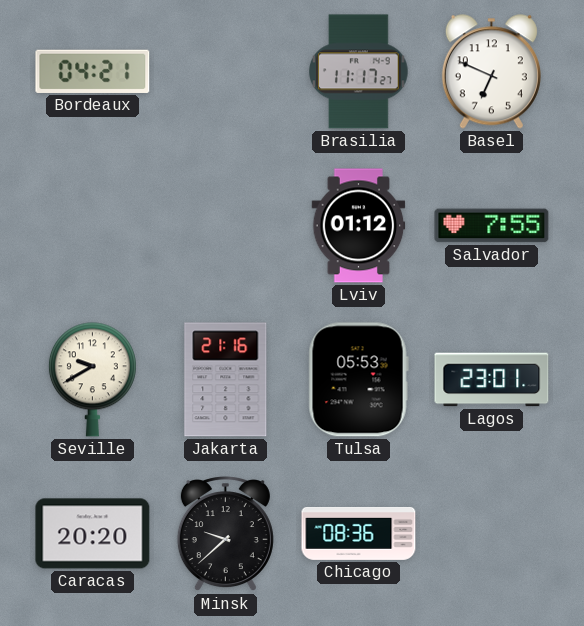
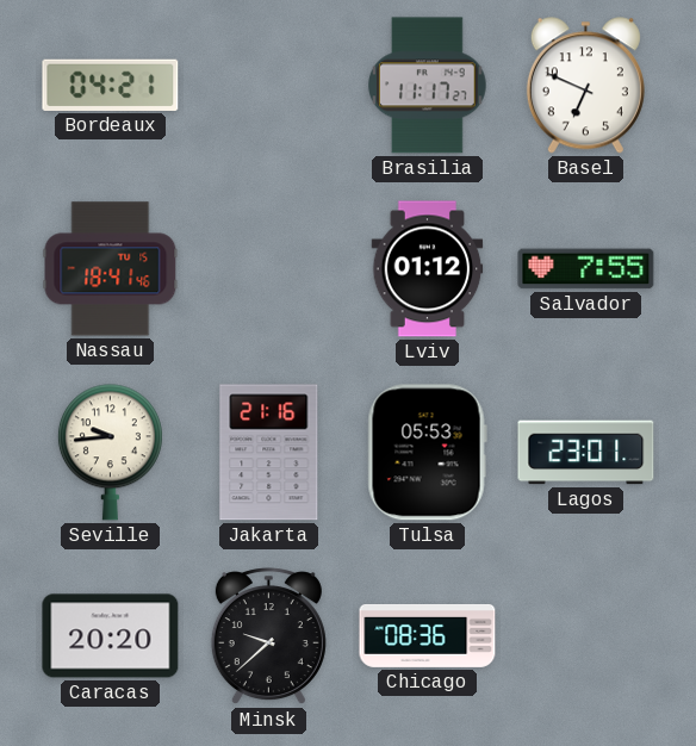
Nassau: none -> 18:41
Seville: 9:40 -> 9:44
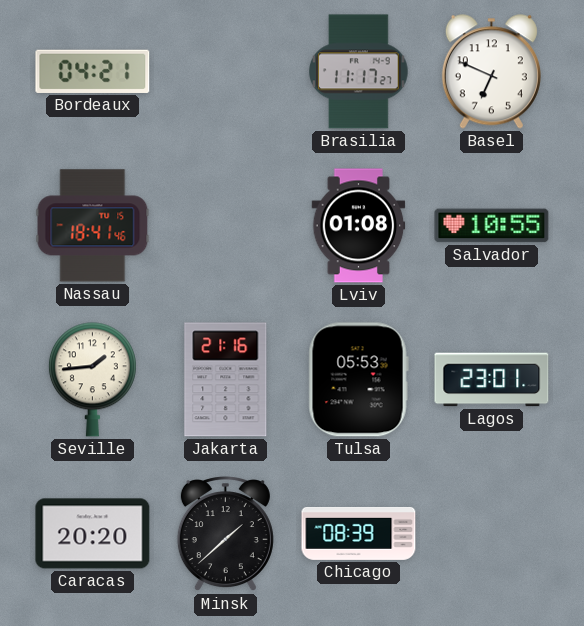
Lviv: 01:12 -> 01:08
Salvador: 7:55 -> 10:55
Seville: 9:44 -> 1:44
Minsk: 9:38 -> 1:38
Chicago: 08:36 -> 08:39
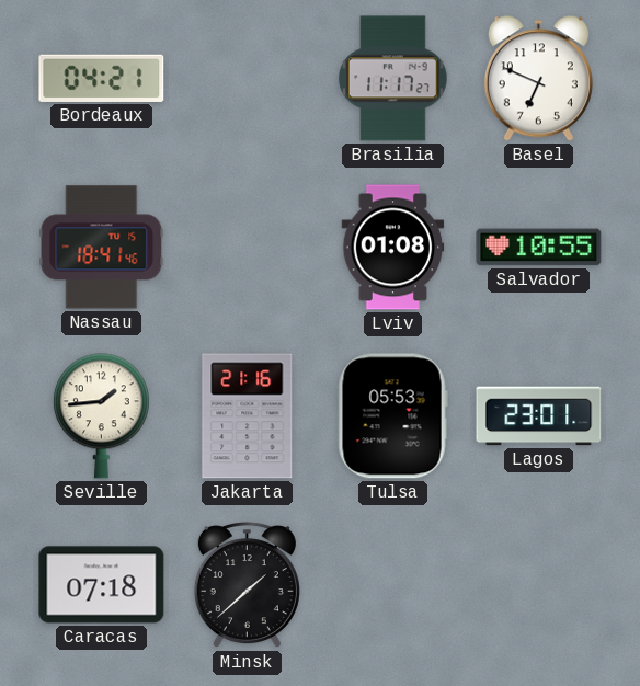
Caracas: 20:20 -> 07:18
Chicago: 08:39 -> none
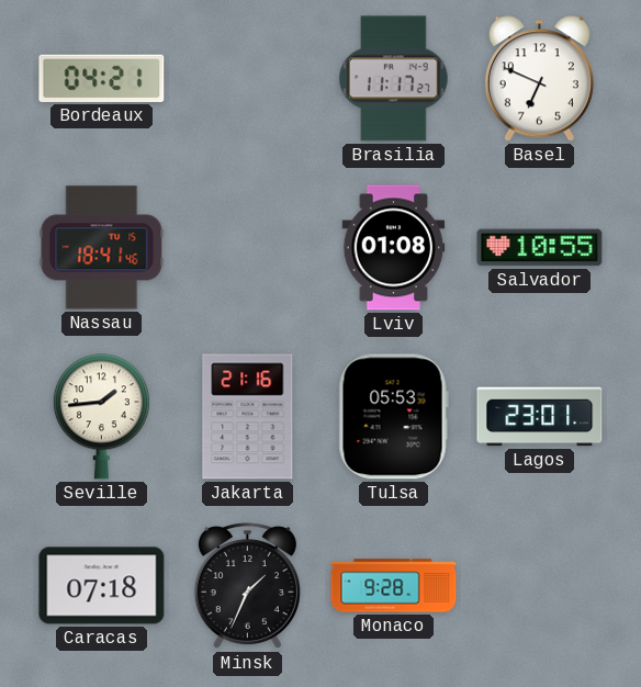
Minsk: 1:38 -> 1:34
Monaco: none -> 9:28
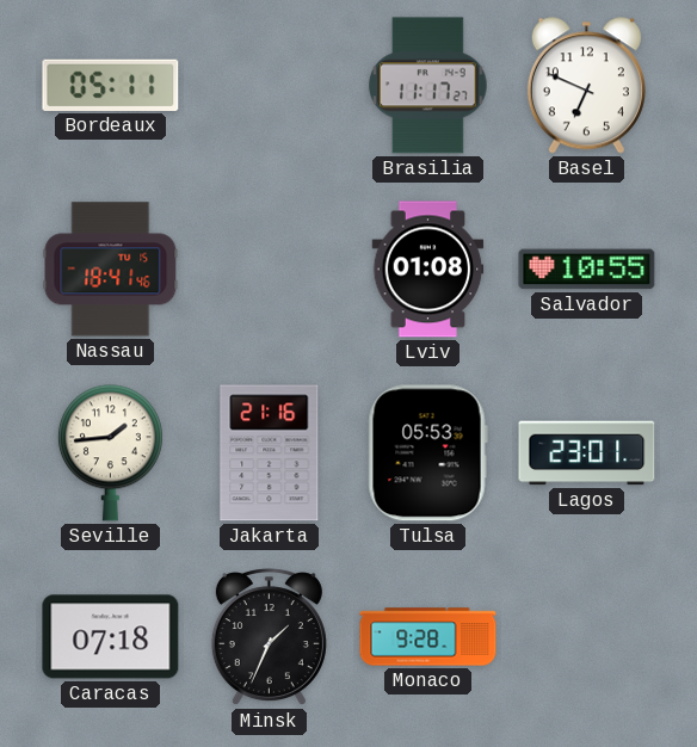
Bordeaux: 04:21 -> 05:11
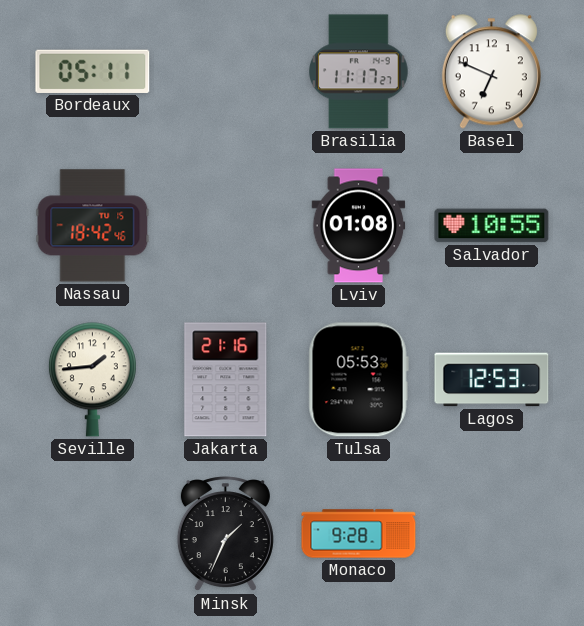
Nassau: 18:41 -> 18:42
Lagos: 23:01 -> 12:53
Caracas: 07:18 -> none
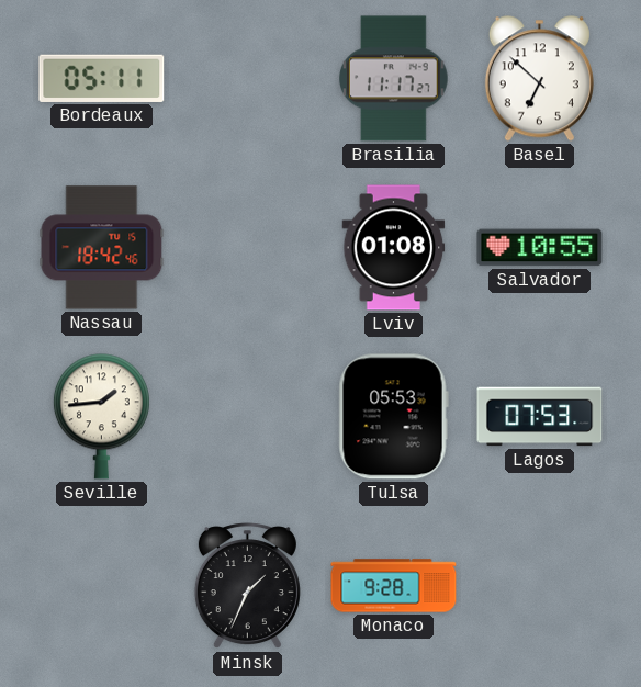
Basel: 6:49 -> 6:52
Jakarta: 21:16 -> none
Lagos: 12:53 -> 07:53
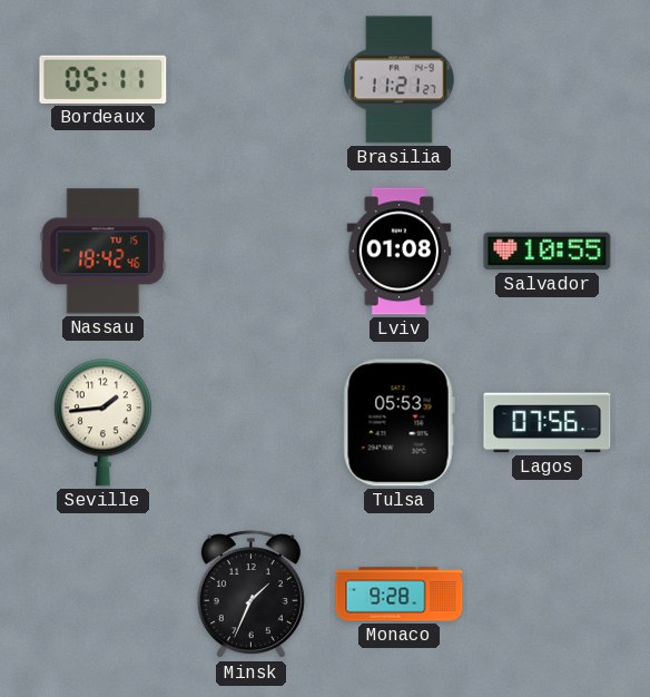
Brasilia: 11:17 -> 11:21
Basel: 6:52 -> none
Lagos: 07:53 -> 07:56
